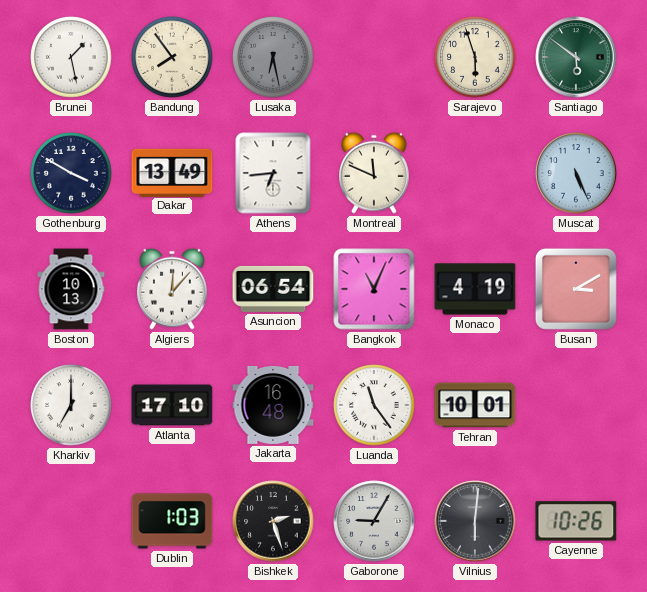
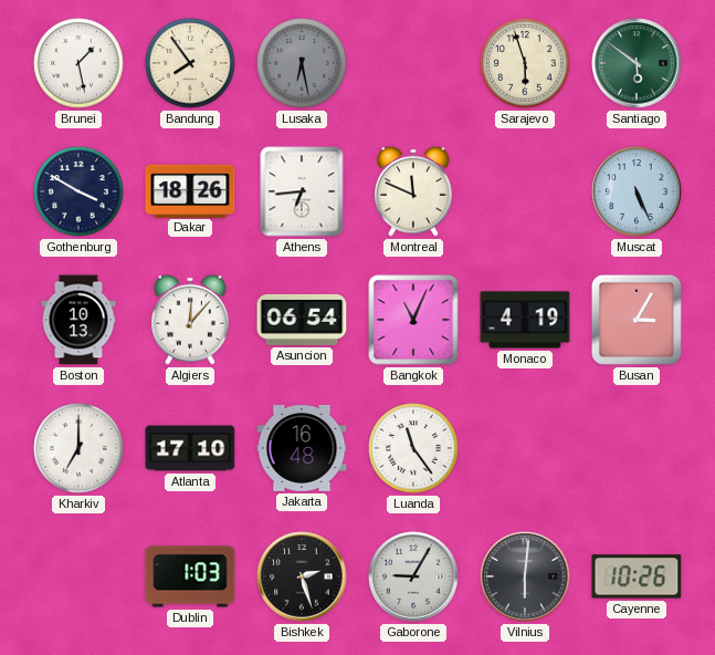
Dakar: 13:49 -> 18:26
Busan: 3:10 -> 3:05
Tehran: 10:01 -> none
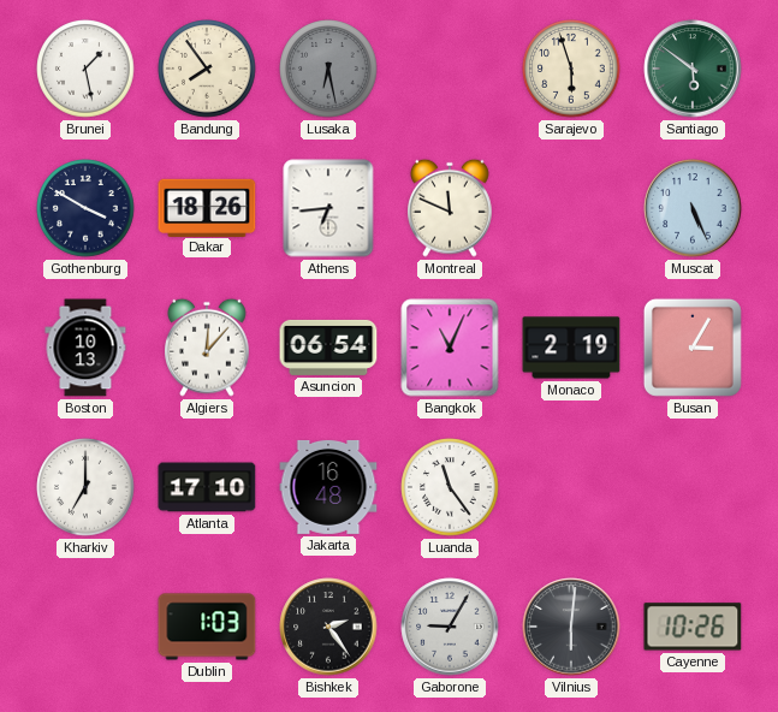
Monaco: 4:19 -> 2:19
Bishkek: 2:27 -> 2:24
